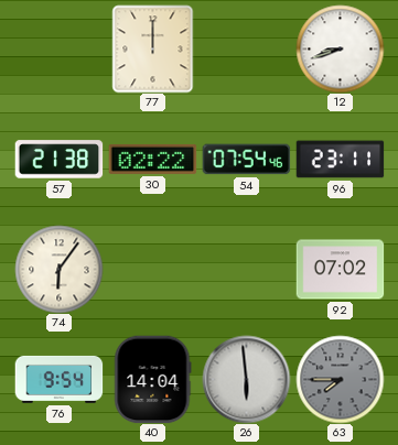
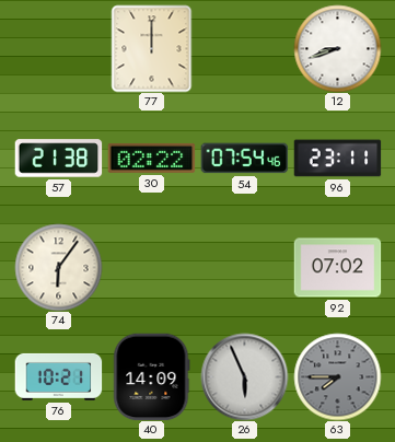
76: 9:54 -> 10:21
40: 14:04 -> 14:09
26: 5:59 -> 5:56
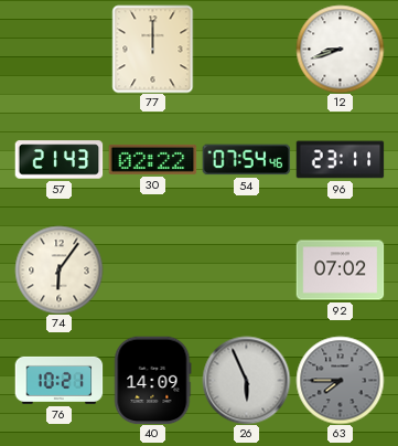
57: 21:38 -> 21:43
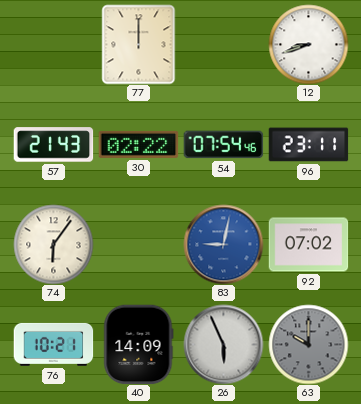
83: none -> 9:02
63: 7:45 -> 10:00
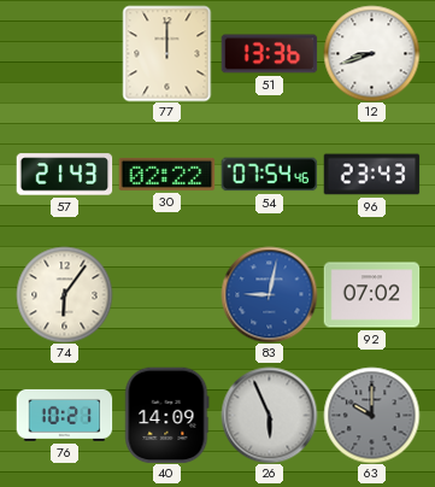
51: none -> 13:36
96: 23:11 -> 23:43
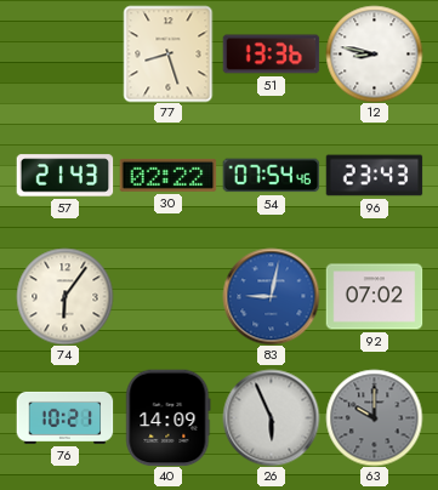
77: 12:00 -> 8:27
12: 8:42 -> 8:47
